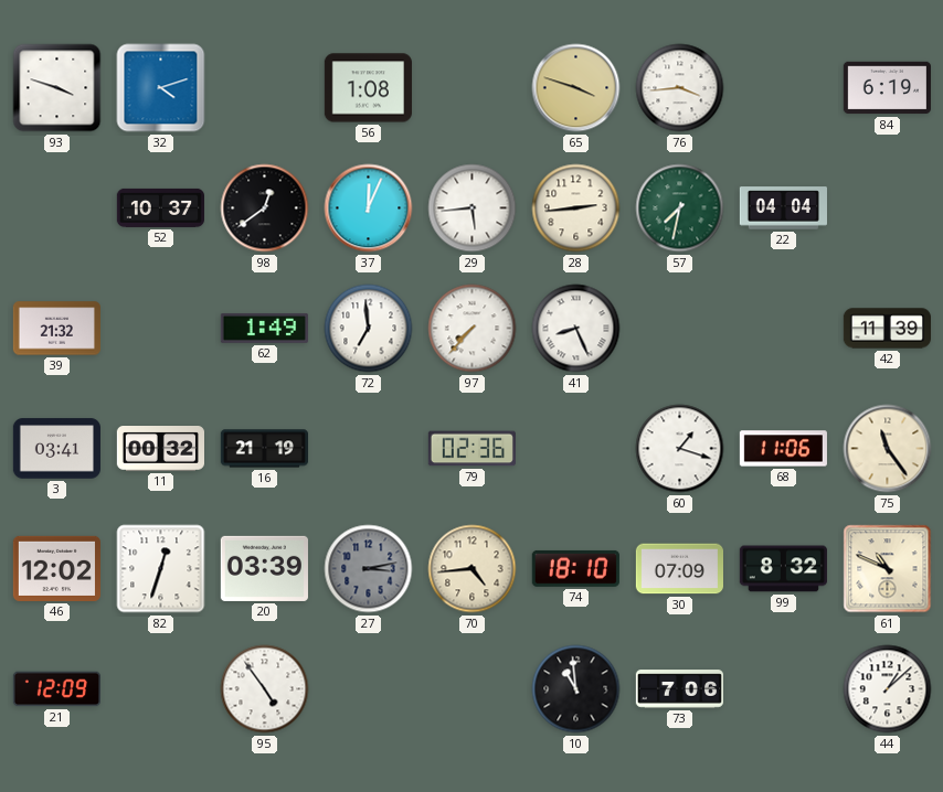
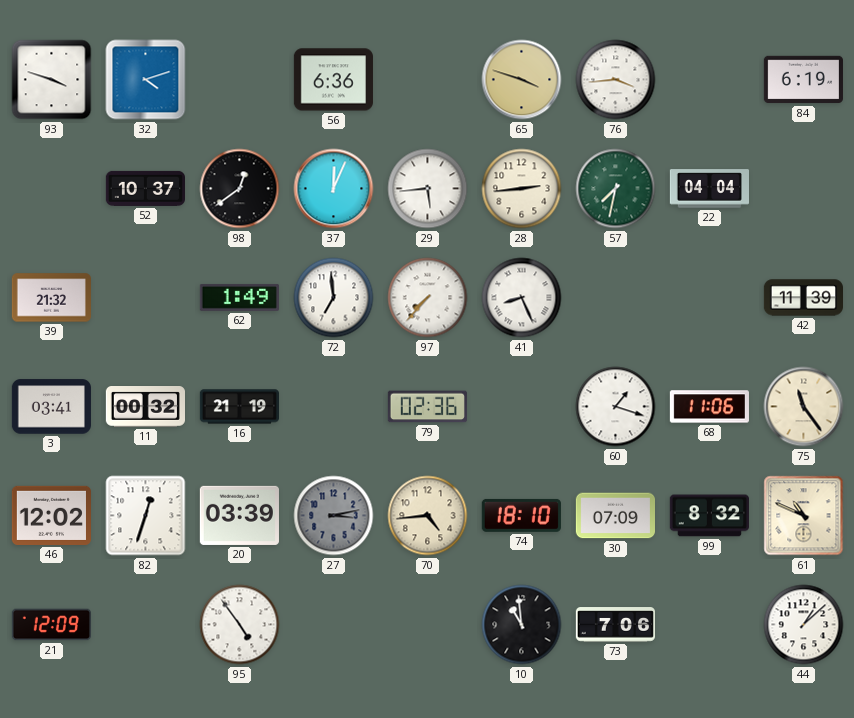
56: 1:08 -> 6:36
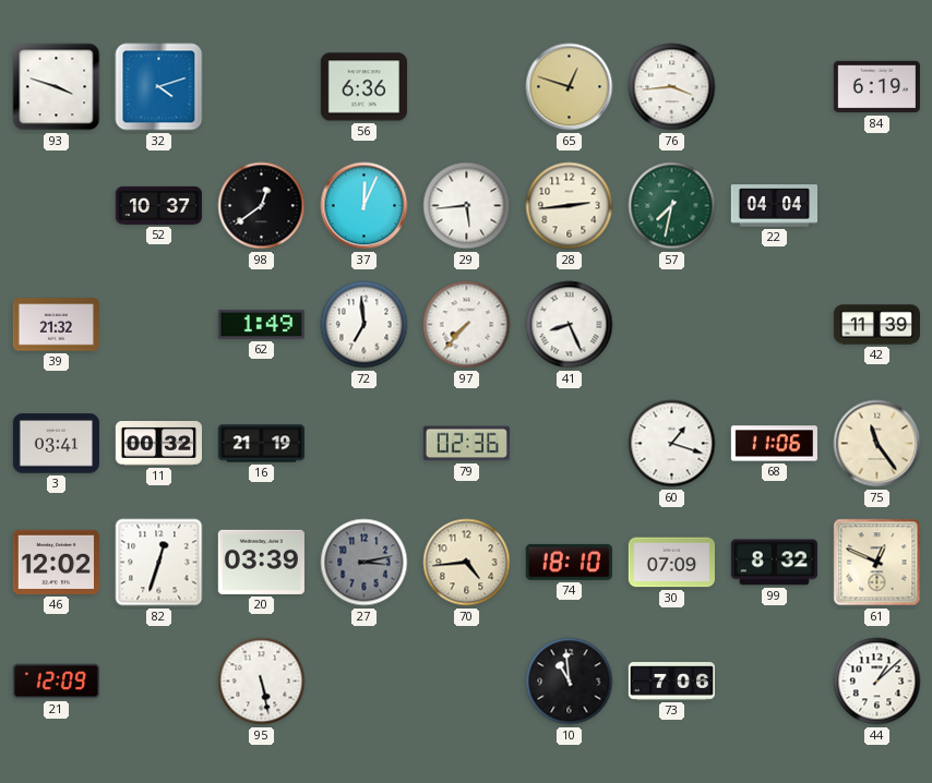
65: 3:48 -> 12:48
61: 10:49 -> 12:49
95: 4:54 -> 5:28
